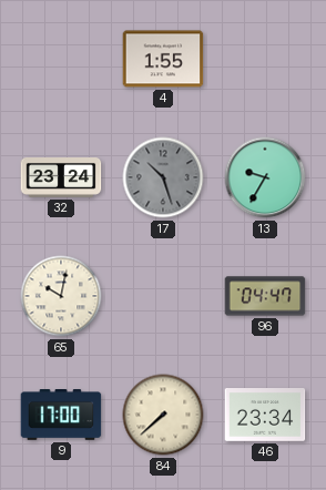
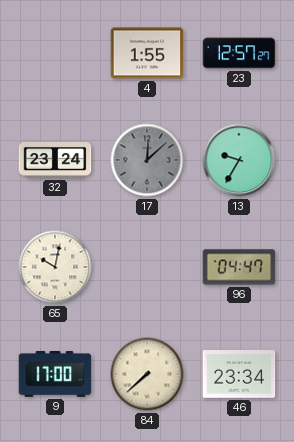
23: none -> 12:57
17: 10:27 -> 12:08
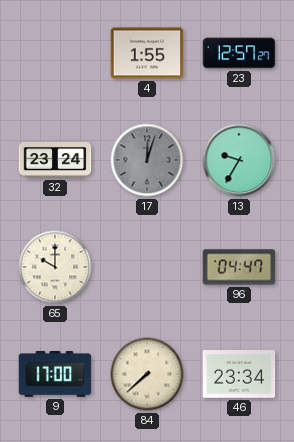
17: 12:08 -> 12:03
65: 10:02 -> 10:00
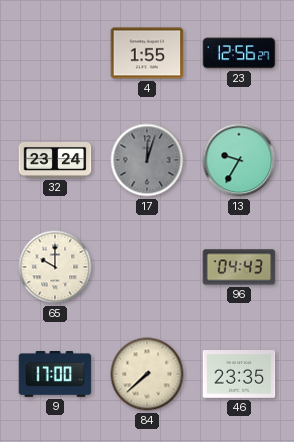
23: 12:57 -> 12:56
96: 04:47 -> 04:43
46: 23:34 -> 23:35
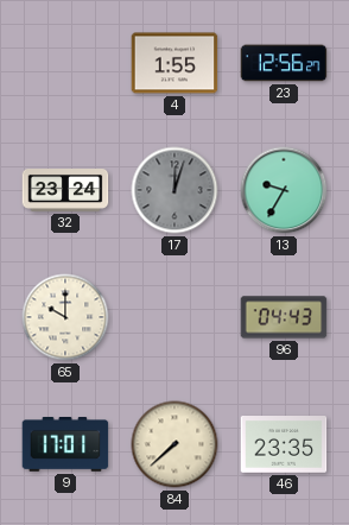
9: 17:00 -> 17:01
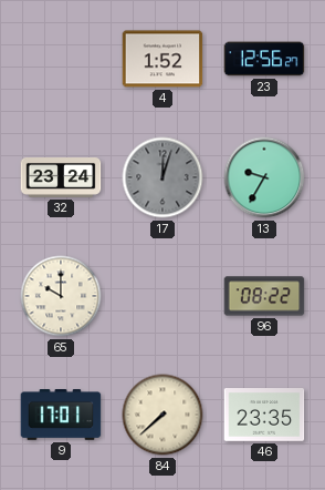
4: 1:55 -> 1:52
96: 04:43 -> 08:22
